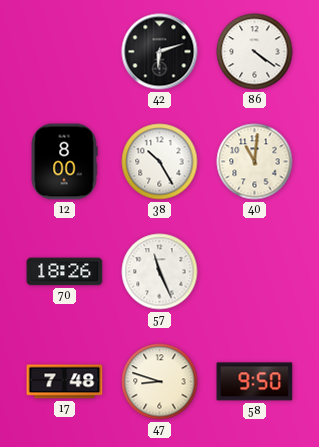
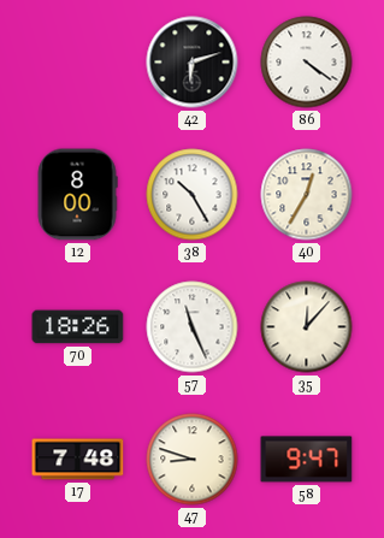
40: 11:01 -> 12:35
35: none -> 12:07
58: 9:50 -> 9:47
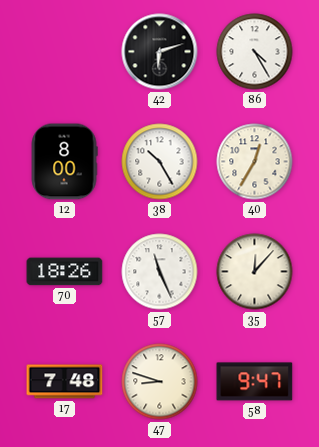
86: 4:21 -> 4:25
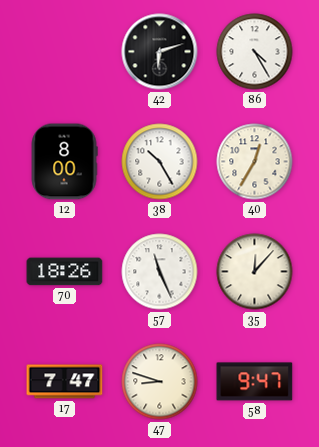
17: 7:48 -> 7:47
